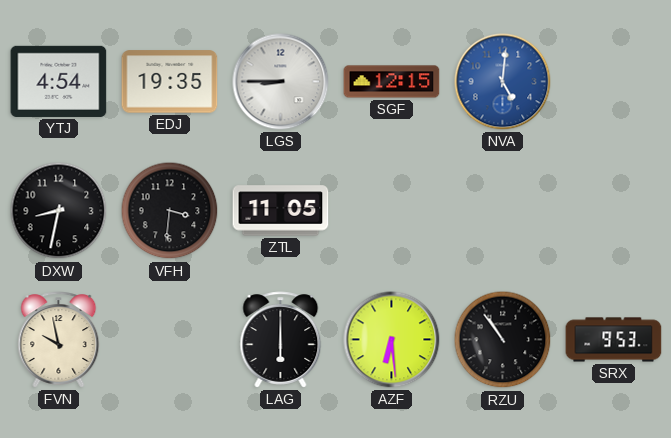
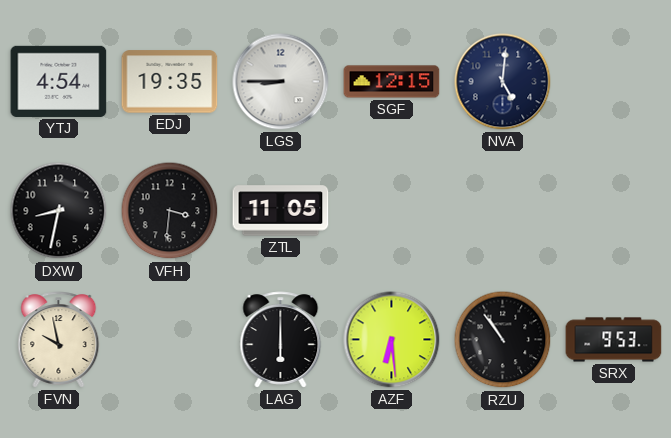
NVA dial: blue -> navy
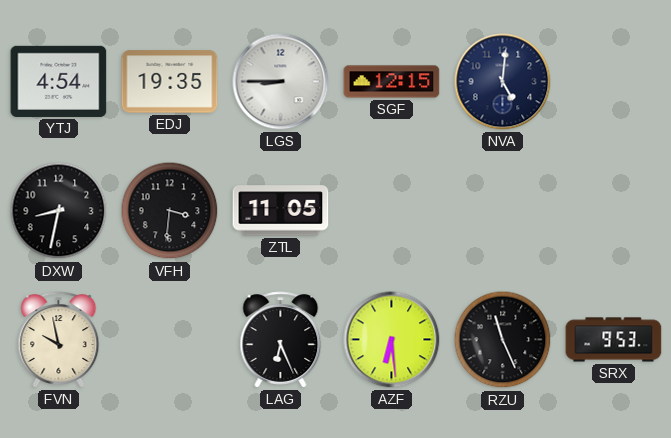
LAG: 6:00 -> 6:26
RZU: 10:54 -> 11:26
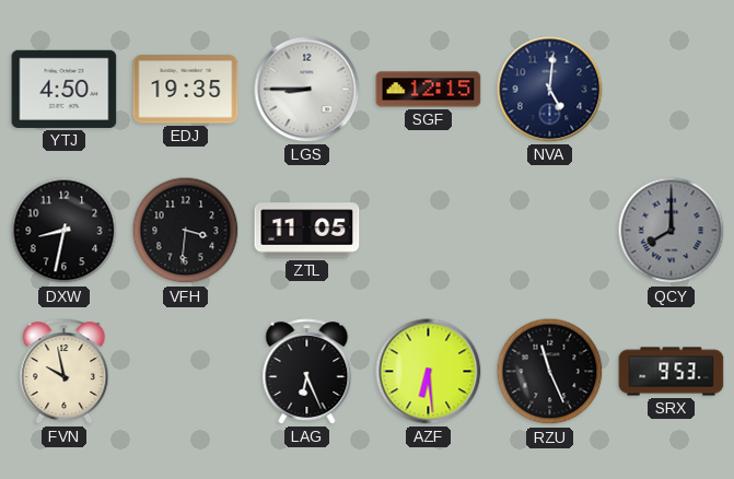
YTJ: 4:54 -> 4:50
QCY: none -> 8:00
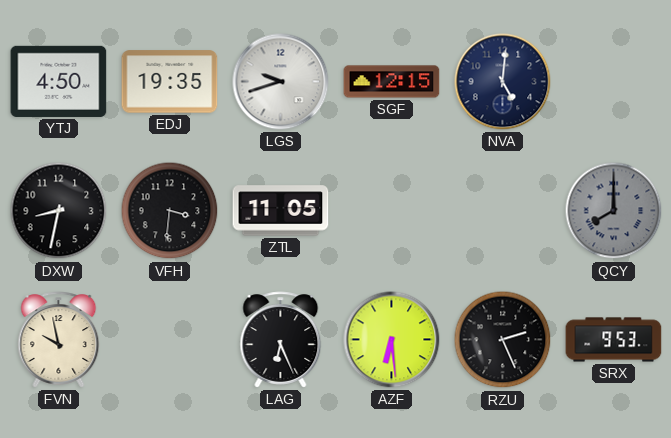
LGS: 8:45 -> 9:42
RZU: 11:26 -> 2:26
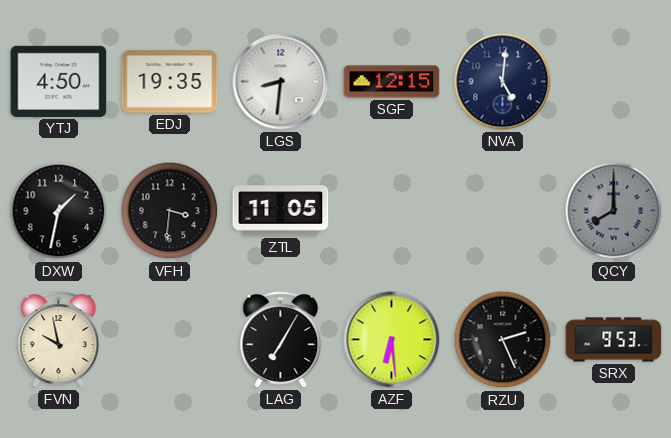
LGS: 9:42 -> 8:31
DXW: 8:32 -> 1:32
LAG: 6:26 -> 7:05
